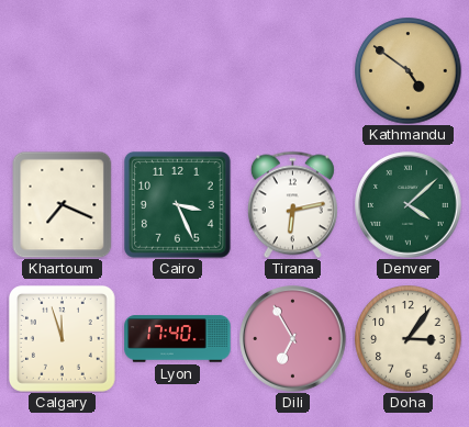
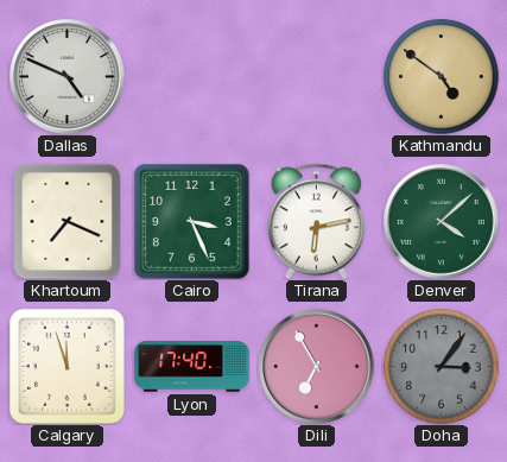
Dallas: none -> 4:49
Doha dial: cream -> grey
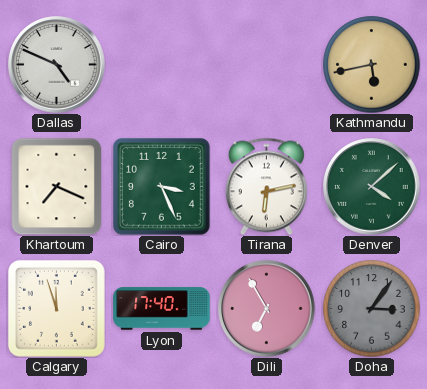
Kathmandu: 4:51 -> 5:43
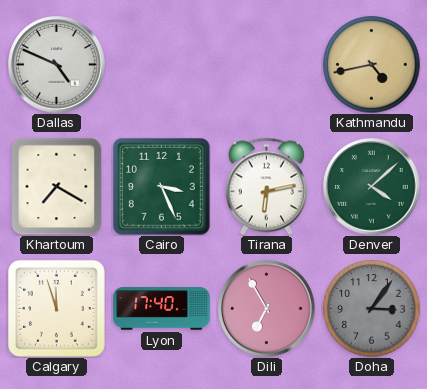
Kathmandu: 5:43 -> 4:43
Khartoum: 7:19 -> 7:20
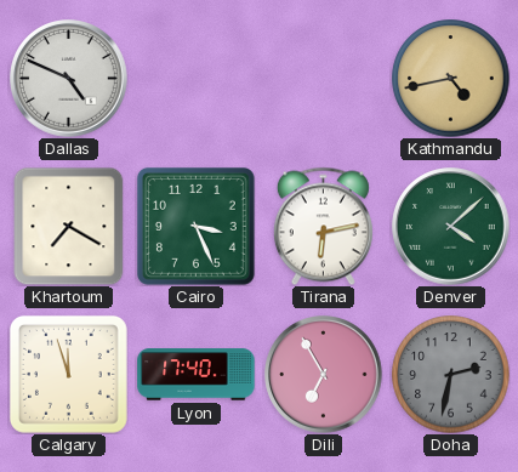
Doha: 3:06 -> 2:32
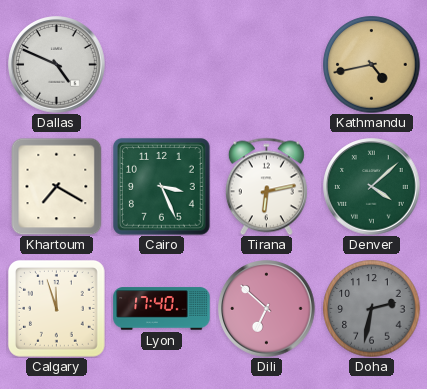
Dili: 6:55 -> 6:52
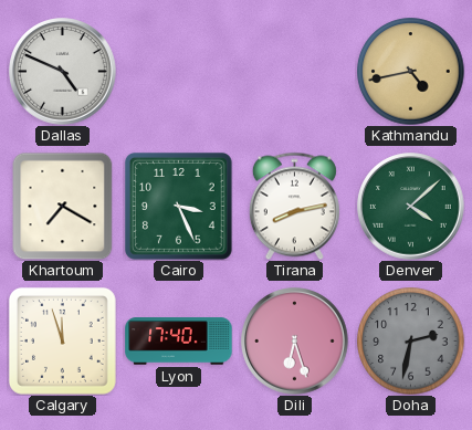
Tirana: 6:13 -> 8:13
Dili: 6:52 -> 6:27
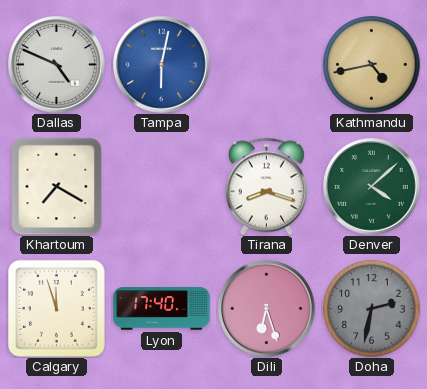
Tampa: none -> 6:02
Cairo: 3:26 -> none
Tirana: 8:13 -> 8:18
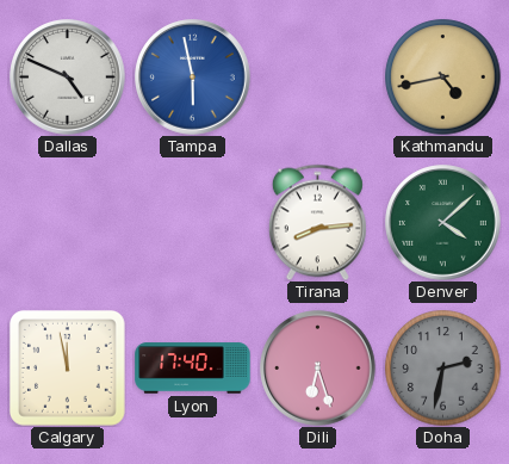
Tampa: 6:02 -> 5:58
Khartoum: 7:20 -> none
Tirana: 8:18 -> 8:14
Calgary: 11:57 -> 11:58
